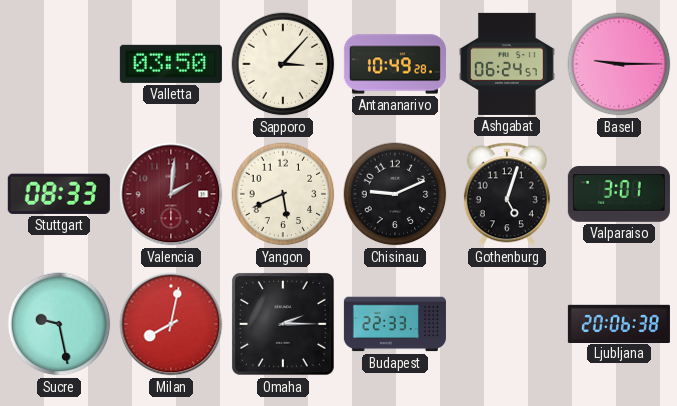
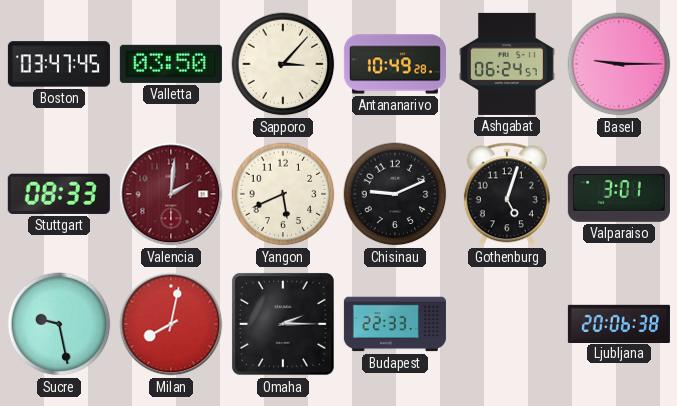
Boston: none -> 03:47
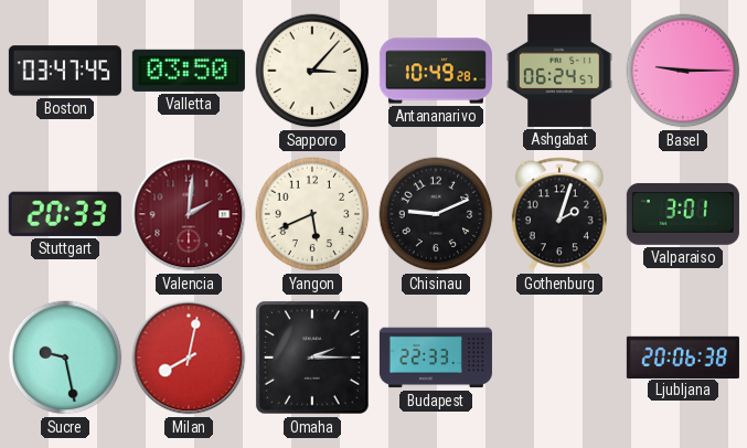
Stuttgart: 08:33 -> 20:33
Gothenburg: 5:03 -> 2:03
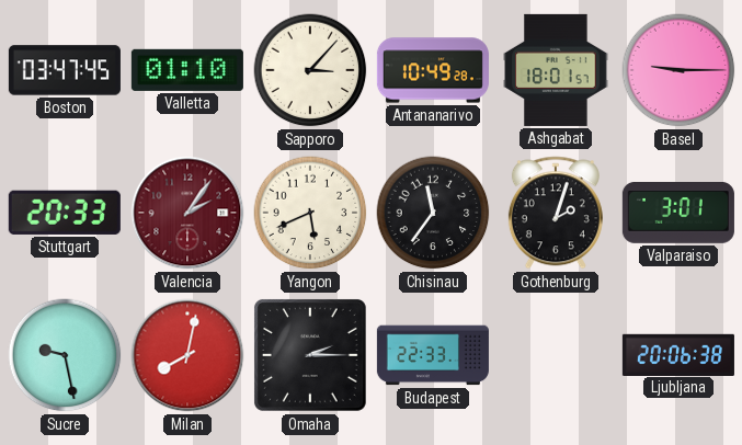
Valletta: 03:50 -> 01:10
Ashgabat: 06:24 -> 18:01
Valencia: 2:01 -> 2:06
Chisinau: 9:11 -> 11:36
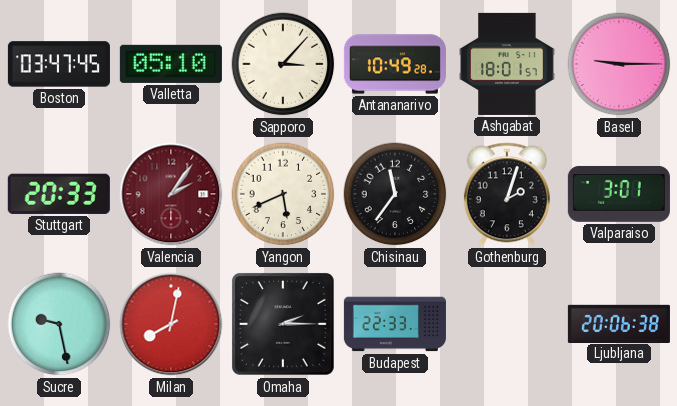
Valletta: 01:10 -> 05:10
